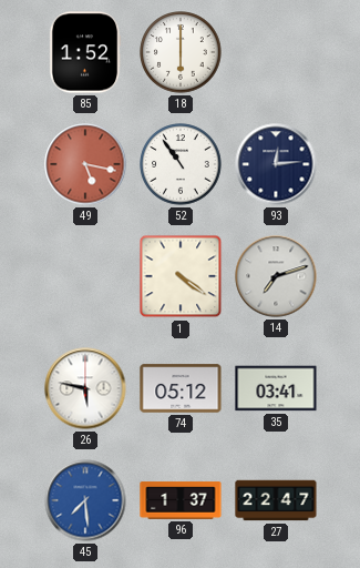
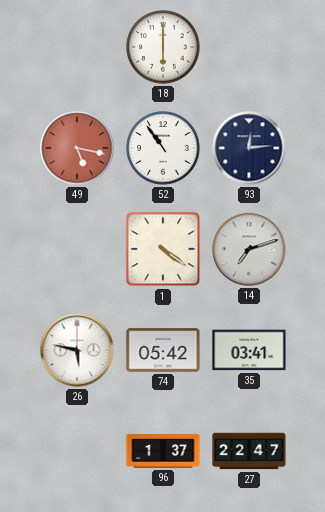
85: 1:52 -> none
74: 05:12 -> 05:42
45: 7:29 -> none
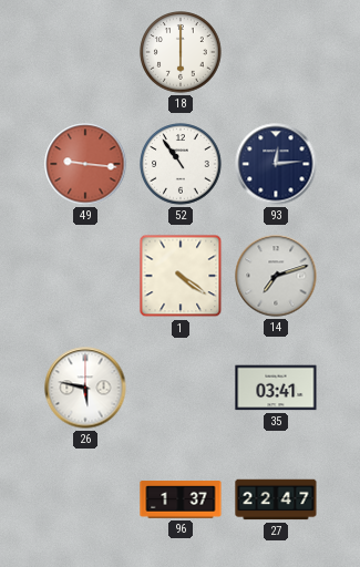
49: 5:17 -> 9:16
74: 05:42 -> none
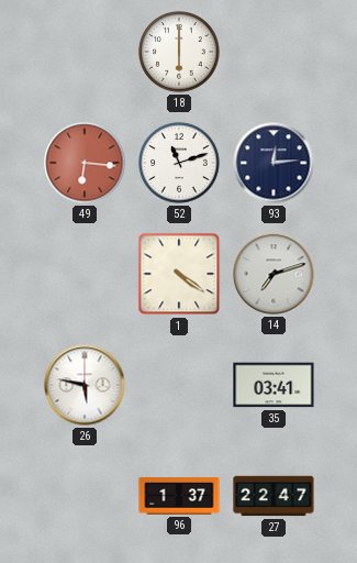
49: 9:16 -> 6:16
52: 10:54 -> 11:12
